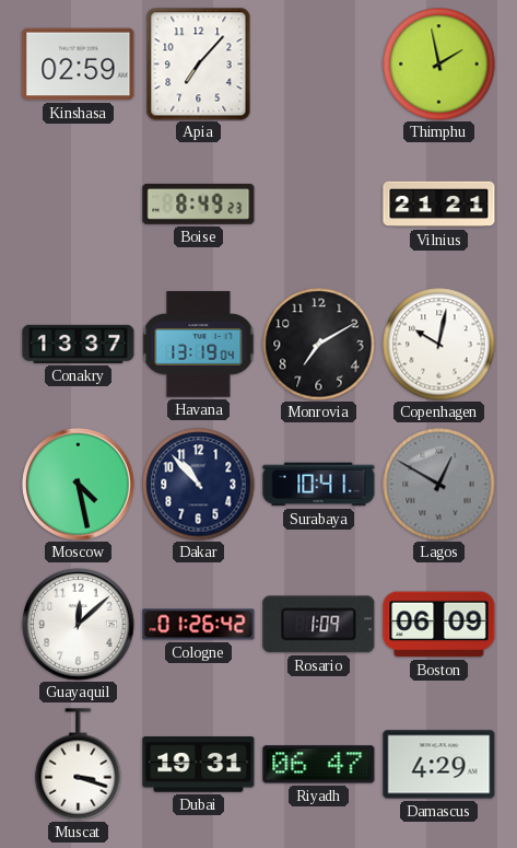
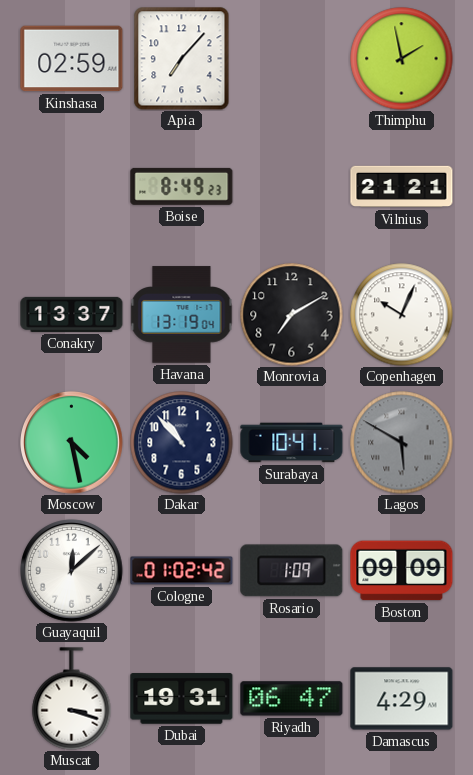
Copenhagen: 10:02 -> 10:04
Lagos: 12:50 -> 5:50
Cologne: 01:26 -> 01:02
Boston: 06:09 -> 09:09
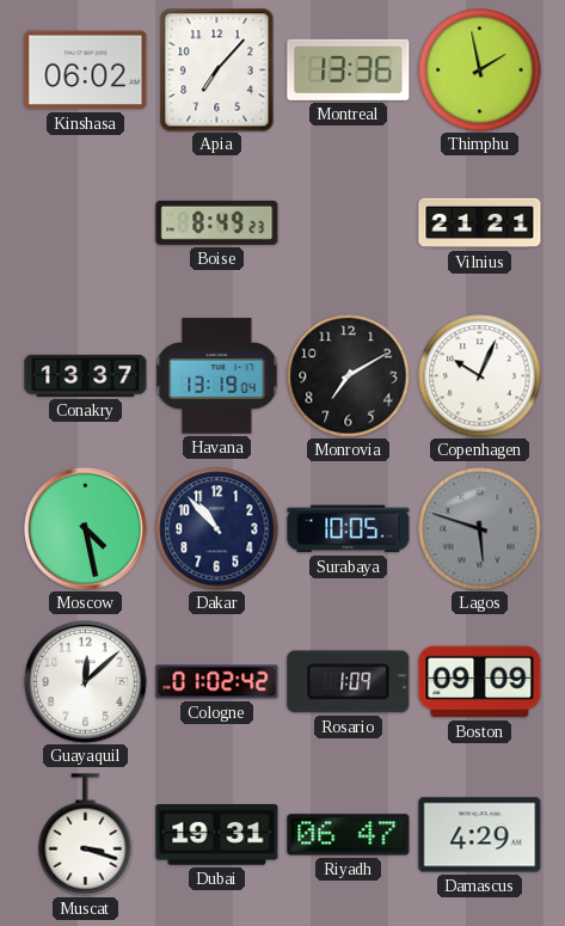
Kinshasa: 02:59 -> 06:02
Montreal: none -> 13:36
Surabaya: 10:41 -> 10:05
Lagos: 5:50 -> 5:48
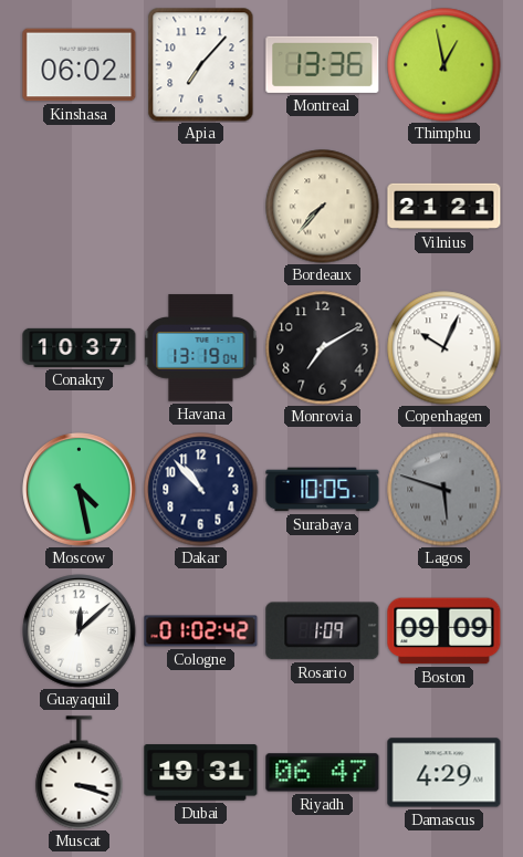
Thimphu: 1:58 -> 12:58
Boise: 8:49 -> none
Bordeaux: none -> 7:37
Conakry: 13:37 -> 10:37
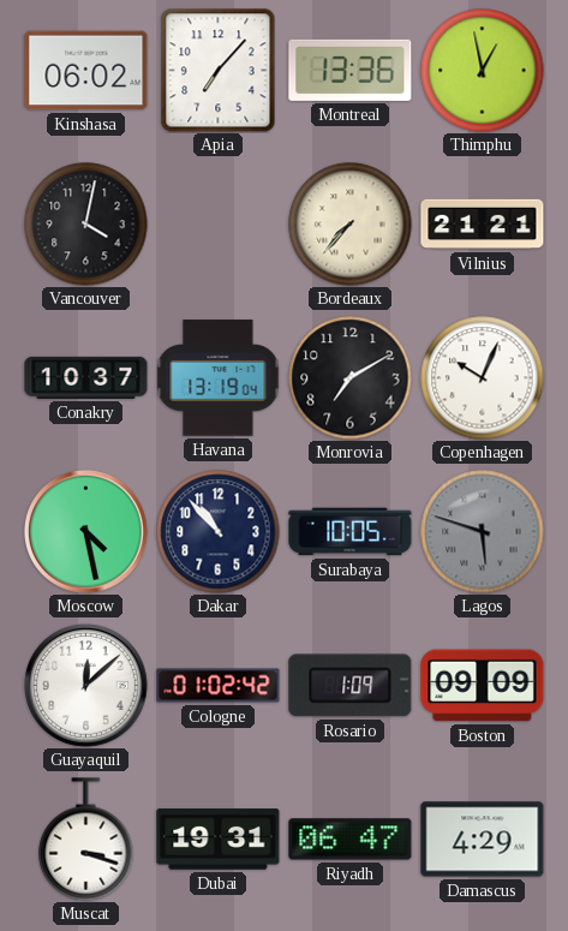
Vancouver: none -> 4:02
